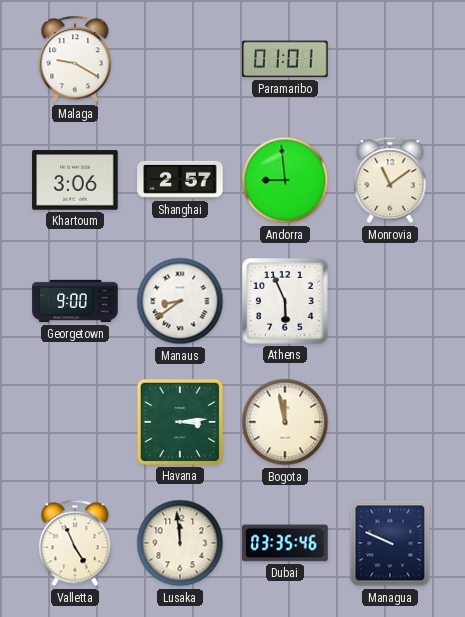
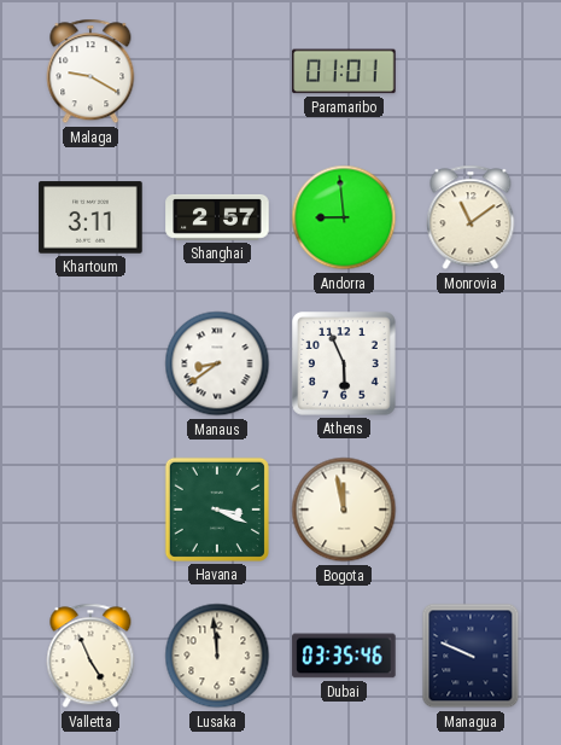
Khartoum: 3:06 -> 3:11
Georgetown: 9:00 -> none
Havana: 3:14 -> 3:19
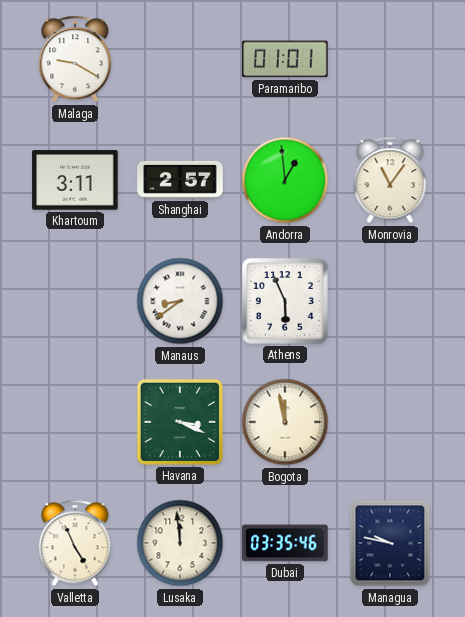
Andorra: 8:59 -> 12:59
Monrovia: 11:09 -> 11:06
Managua: 9:49 -> 9:47
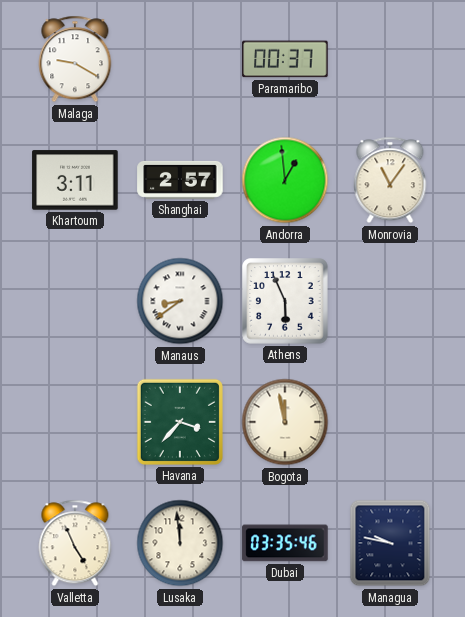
Paramaribo: 01:01 -> 00:37
Havana: 3:19 -> 3:37
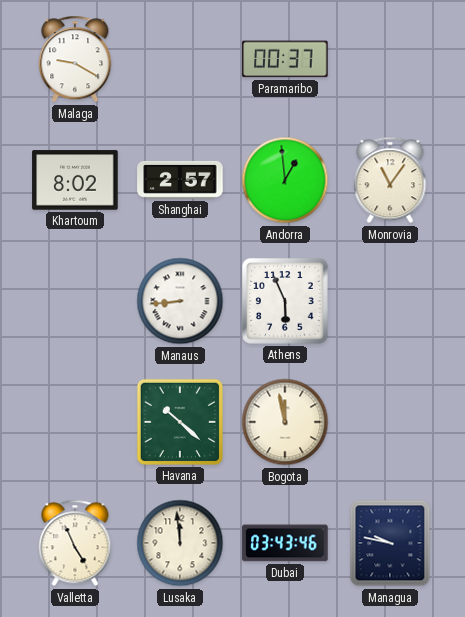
Khartoum: 3:11 -> 8:02
Manaus: 8:39 -> 8:44
Havana: 3:37 -> 10:22
Dubai: 03:35 -> 03:43
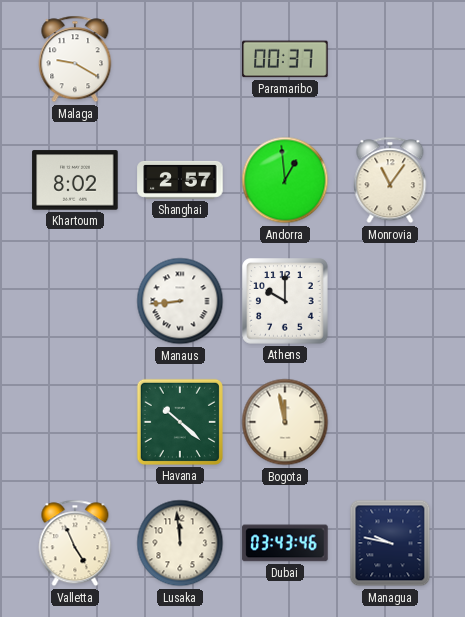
Athens: 5:56 -> 10:00
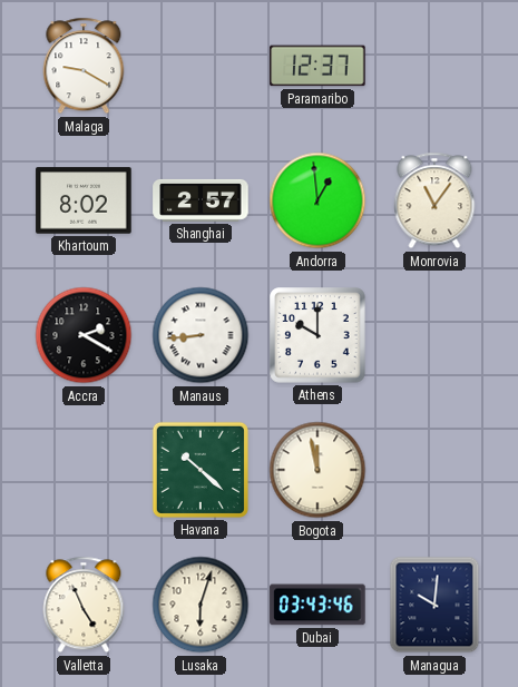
Paramaribo: 00:37 -> 12:37
Accra: none -> 2:20
Lusaka: 11:59 -> 6:03
Managua: 9:47 -> 10:01
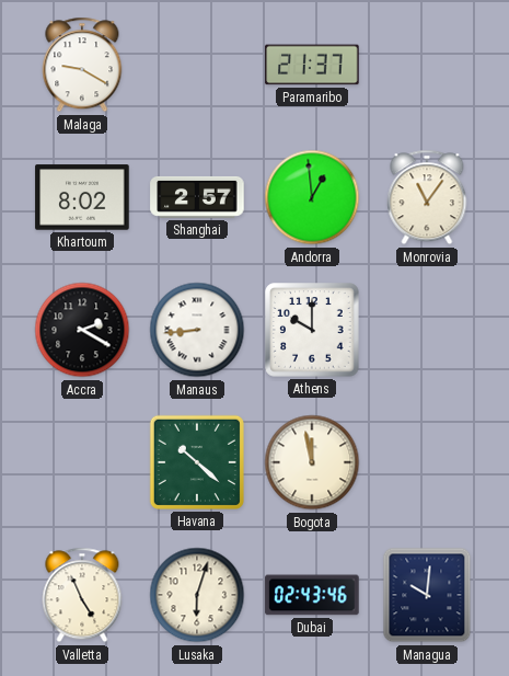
Paramaribo: 12:37 -> 21:37
Dubai: 03:43 -> 02:43
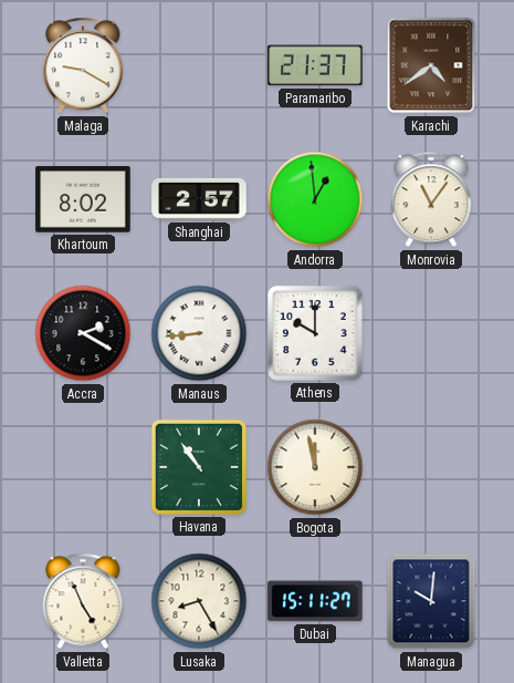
Karachi: none -> 4:39
Havana: 10:22 -> 10:54
Lusaka: 6:03 -> 8:25
Dubai: 02:43 -> 15:11
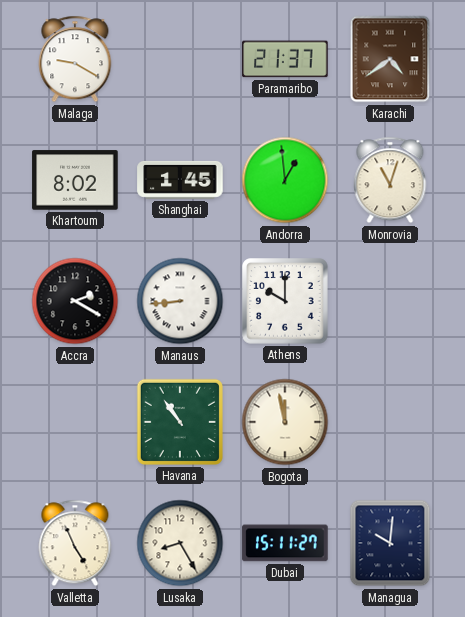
Shanghai: 2:57 -> 1:45
Monrovia: 11:06 -> 11:03
